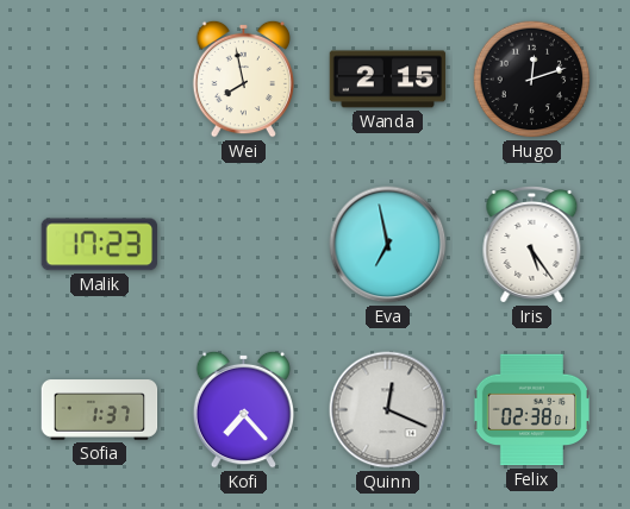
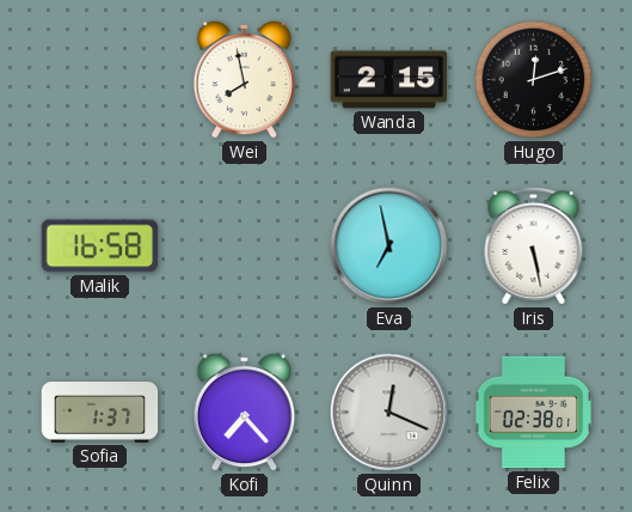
Malik: 17:23 -> 16:58
Iris: 5:24 -> 5:28
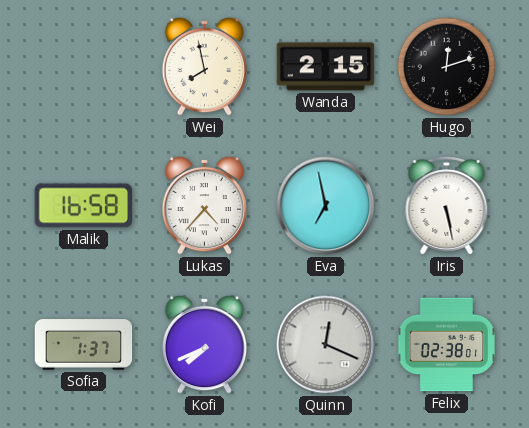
Lukas: none -> 4:37
Kofi: 7:23 -> 7:41
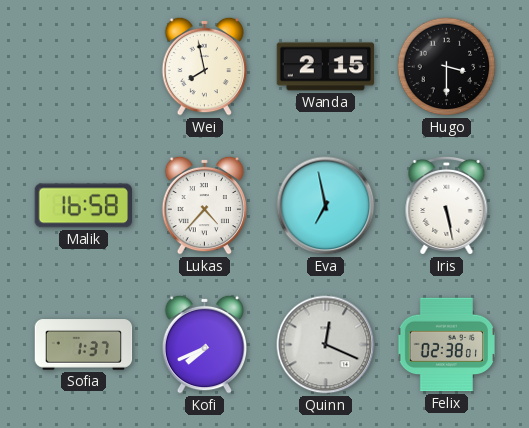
Hugo: 12:12 -> 3:30
